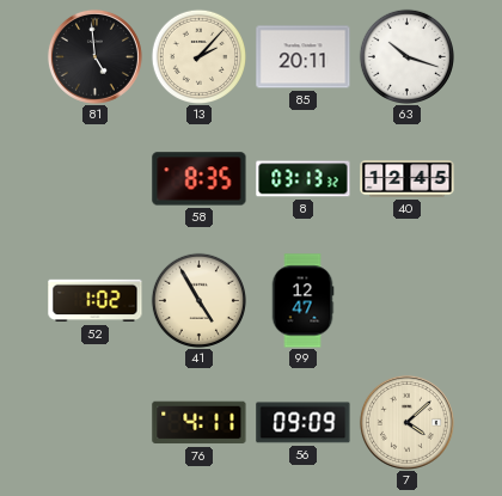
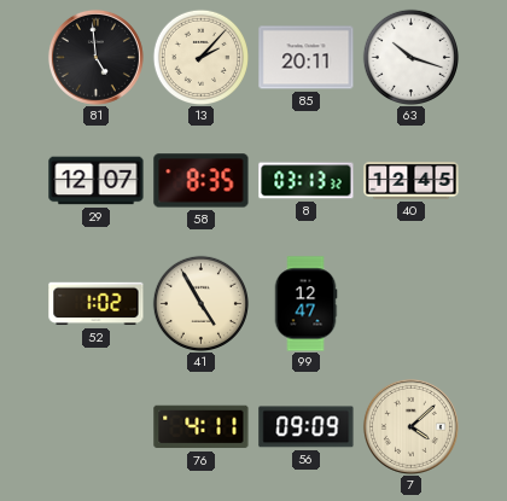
29: none -> 12:07
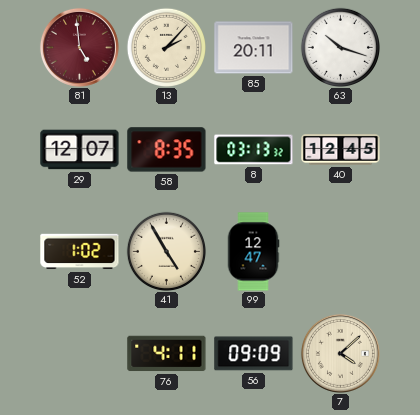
81 dial: black -> burgundy
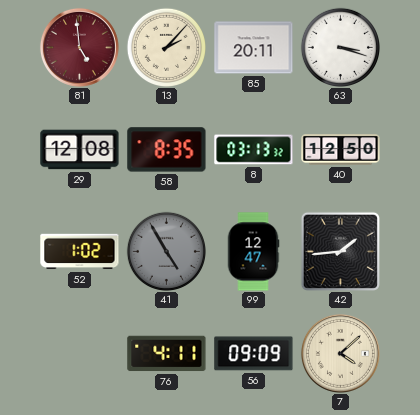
63: 10:18 -> 3:18
29: 12:07 -> 12:08
40: 12:45 -> 12:50
41 dial: cream -> grey
42: none -> 1:44
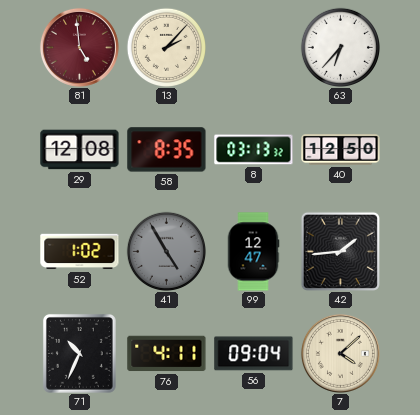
85: 20:11 -> none
63: 3:18 -> 6:37
71: none -> 10:34
56: 09:09 -> 09:04
